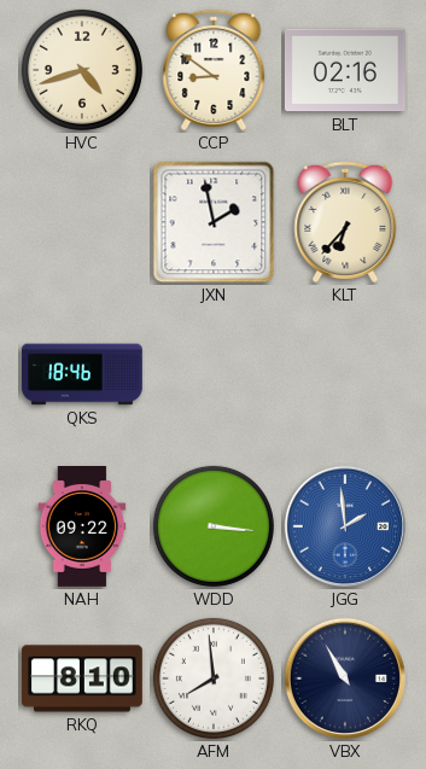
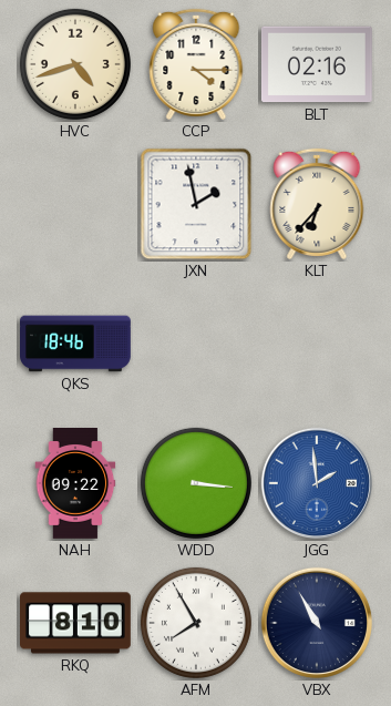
CCP: 8:51 -> 4:15
AFM: 7:59 -> 7:55
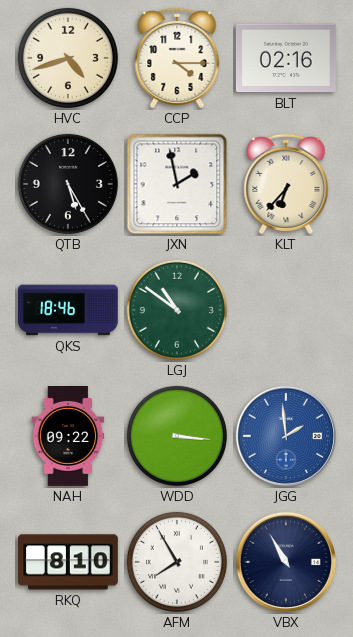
QTB: none -> 5:25
LGJ: none -> 10:51
